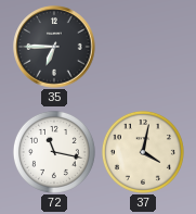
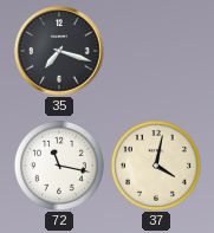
35: 6:45 -> 7:18
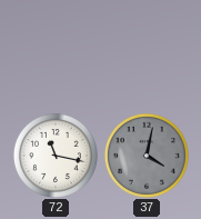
35: 7:18 -> none
37 dial: cream -> grey
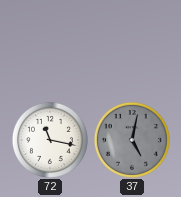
37: 4:02 -> 5:02
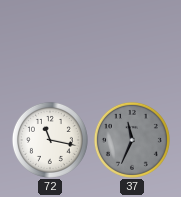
37: 5:02 -> 11:34
